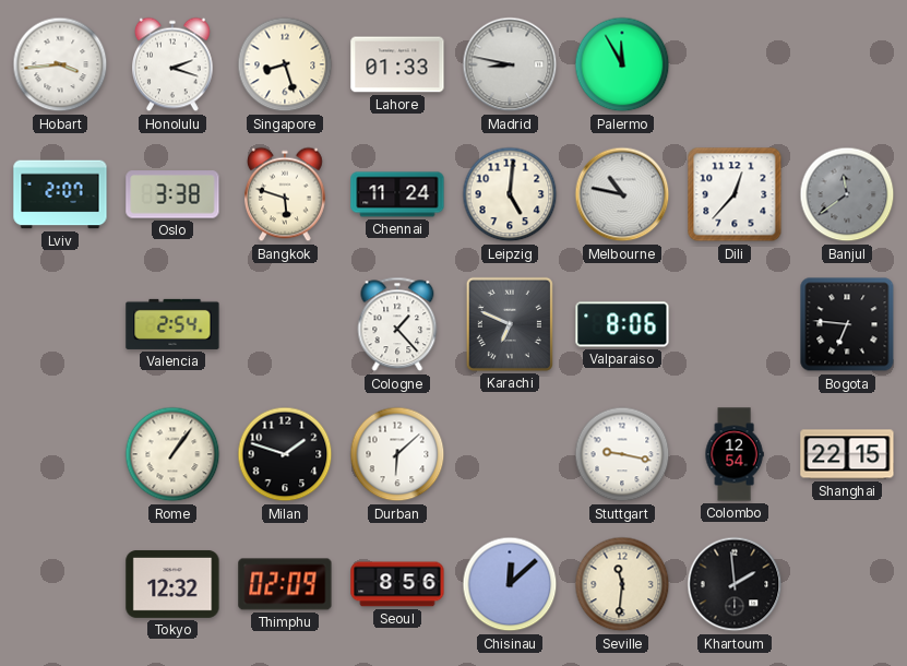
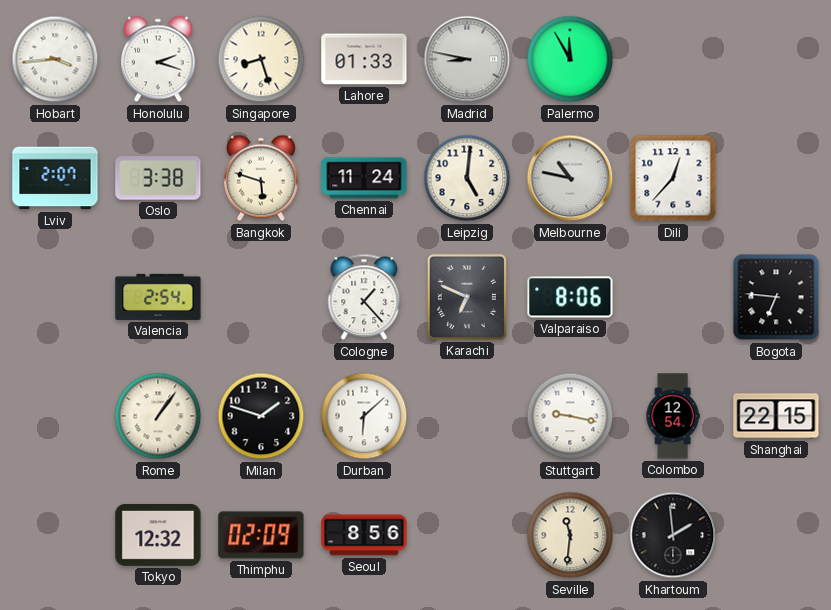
Banjul: 11:39 -> none
Chisinau: 12:08 -> none
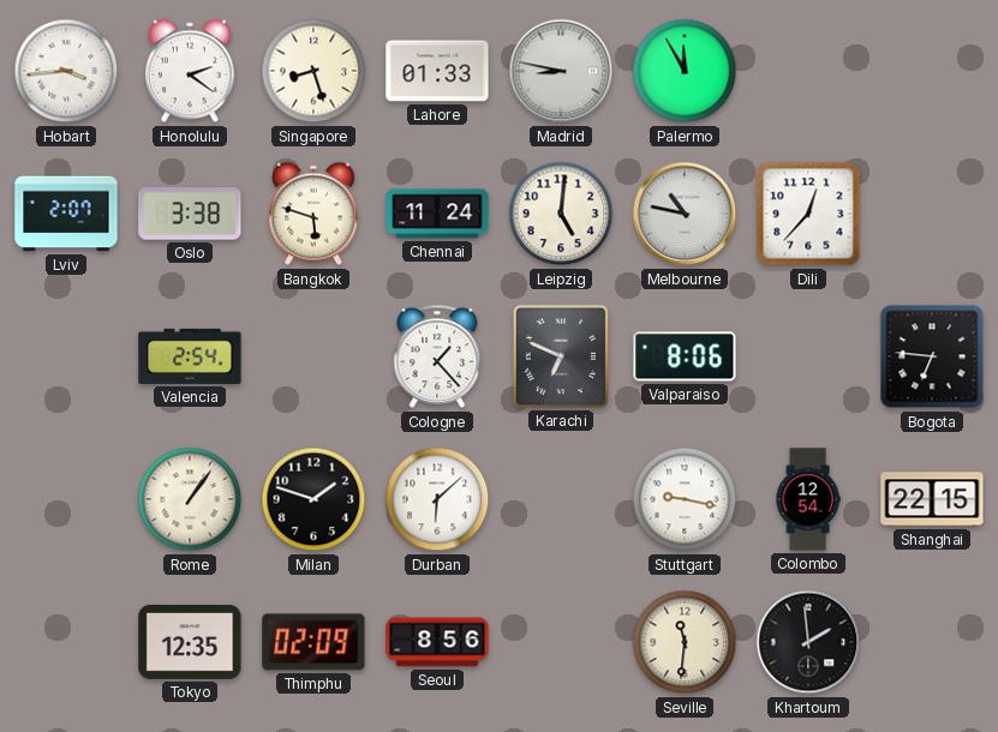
Honolulu: 2:18 -> 2:21
Tokyo: 12:32 -> 12:35
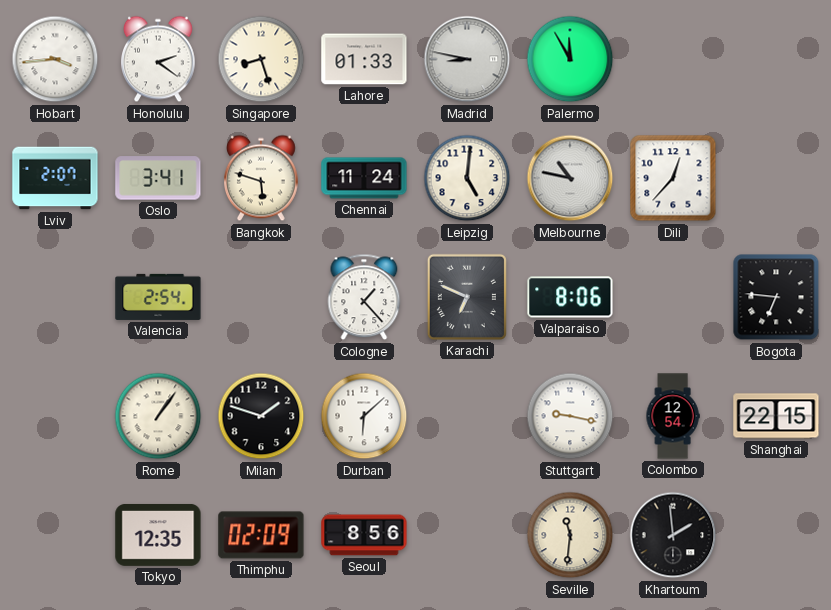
Oslo: 3:38 -> 3:41
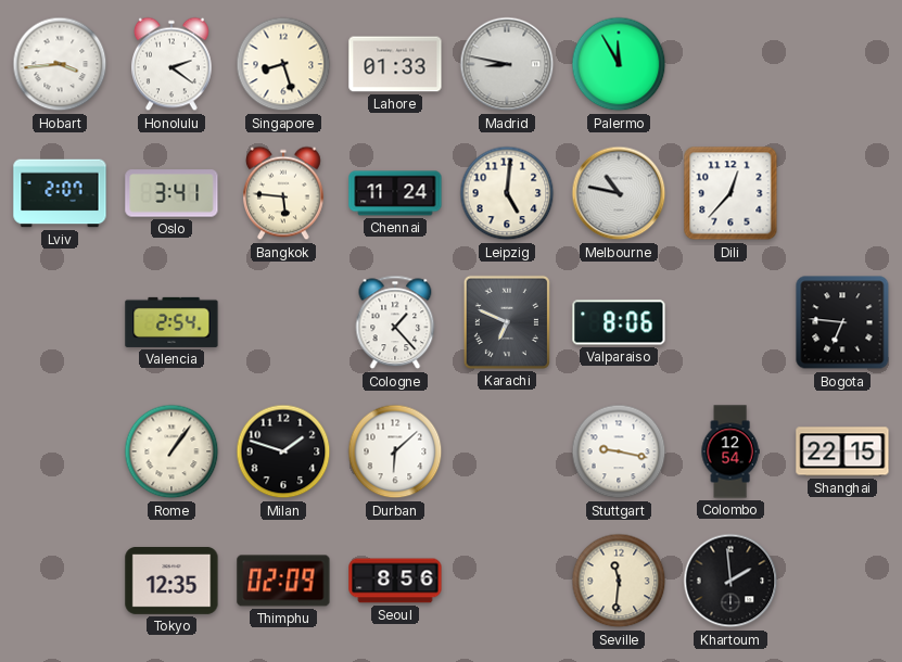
Bangkok: 5:48 -> 5:46
